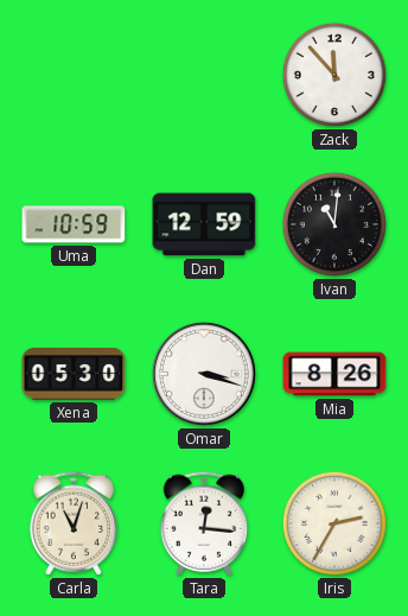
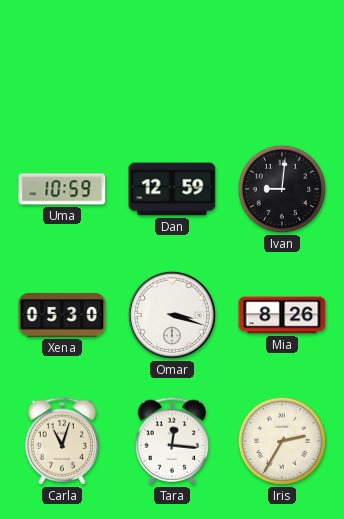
Zack: 11:53 -> none
Ivan: 11:01 -> 9:01
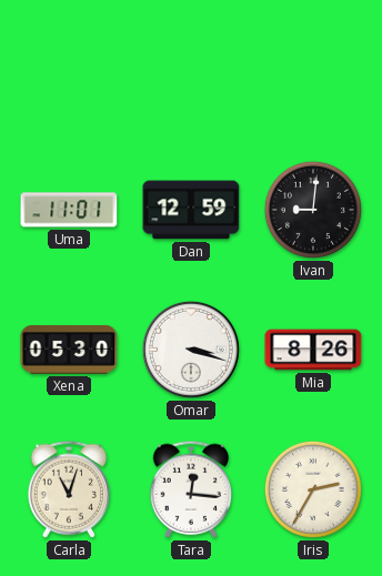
Uma: 10:59 -> 11:01
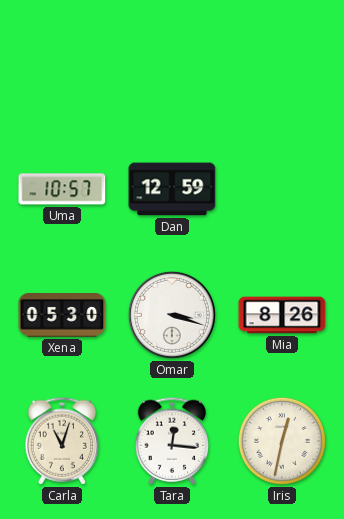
Uma: 11:01 -> 10:57
Ivan: 9:01 -> none
Iris: 2:35 -> 12:32
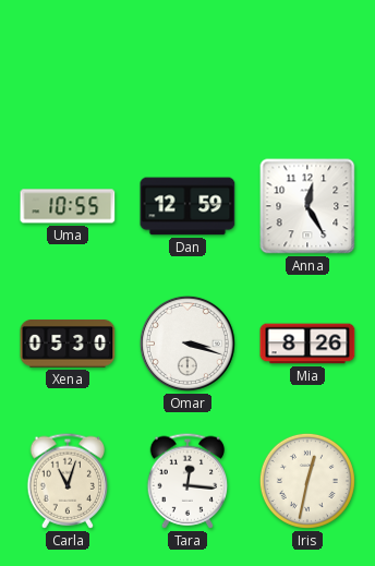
Uma: 10:57 -> 10:55
Anna: none -> 12:25
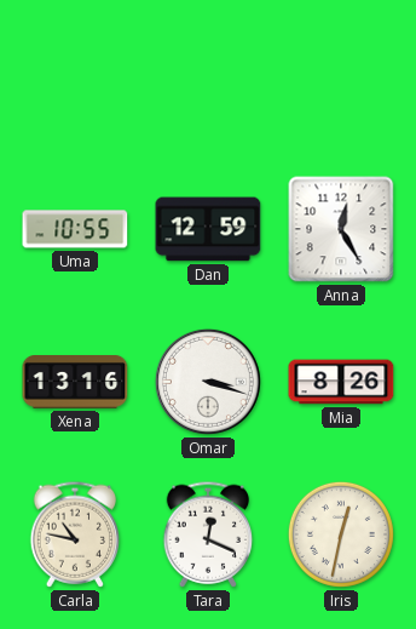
Xena: 05:30 -> 13:16
Carla: 11:03 -> 10:47
Tara: 12:16 -> 12:19
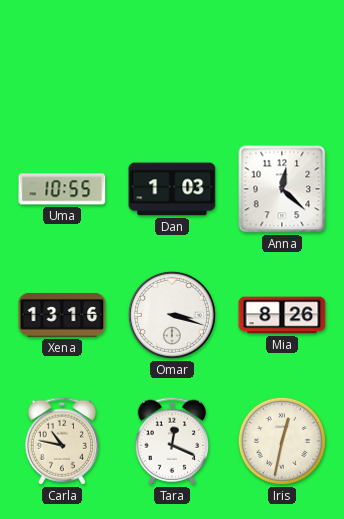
Dan: 12:59 -> 1:03
Anna: 12:25 -> 12:22
